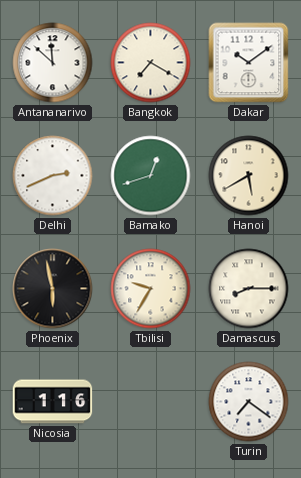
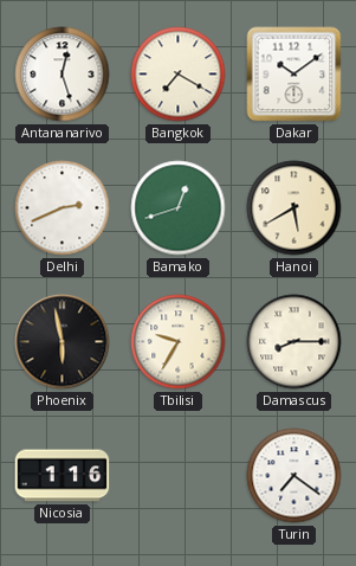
Antananarivo: 11:52 -> 12:27
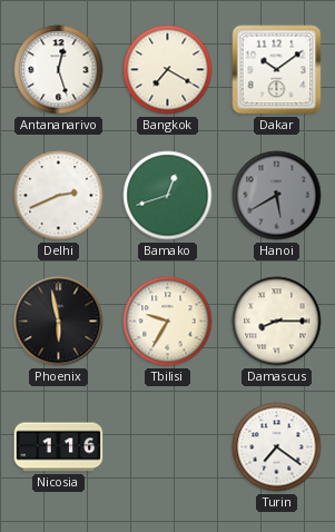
Hanoi dial: cream -> grey
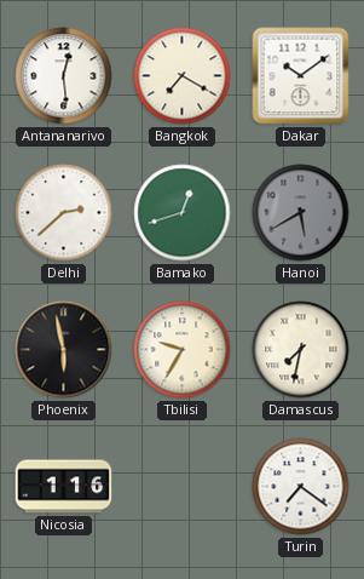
Antananarivo: 12:27 -> 12:29
Delhi: 2:41 -> 2:38
Damascus: 8:15 -> 7:32
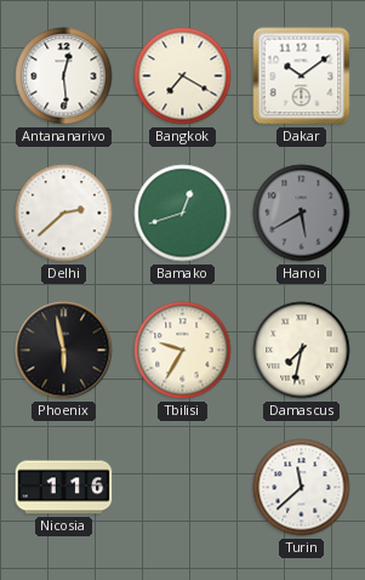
Turin: 7:21 -> 11:38
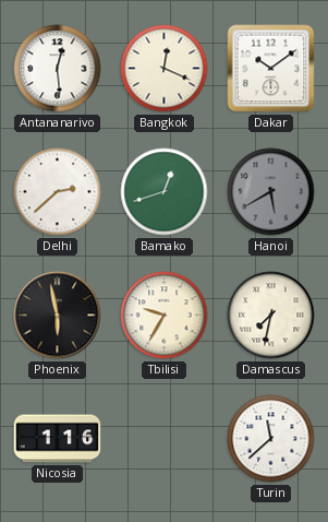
Bangkok: 7:20 -> 12:19
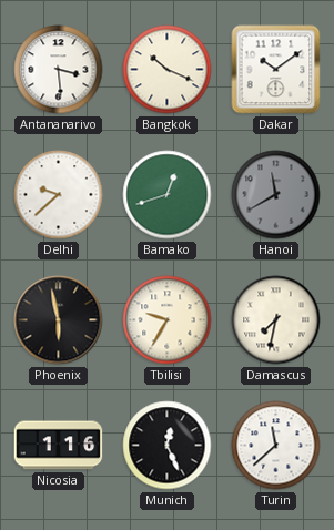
Antananarivo: 12:29 -> 3:29
Bangkok: 12:19 -> 10:19
Delhi: 2:38 -> 9:38
Hanoi: 5:40 -> 11:40
Munich: none -> 12:26
